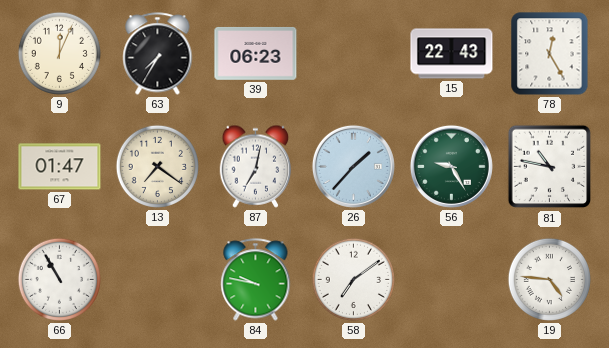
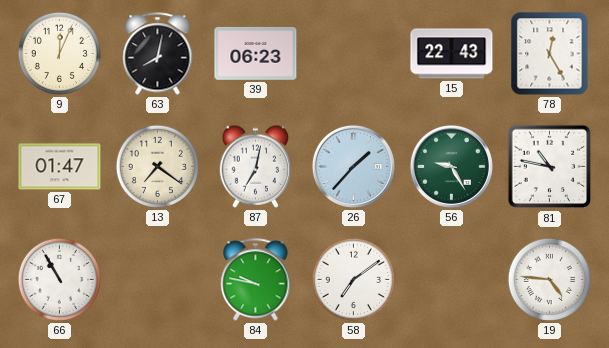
63: 7:35 -> 8:02
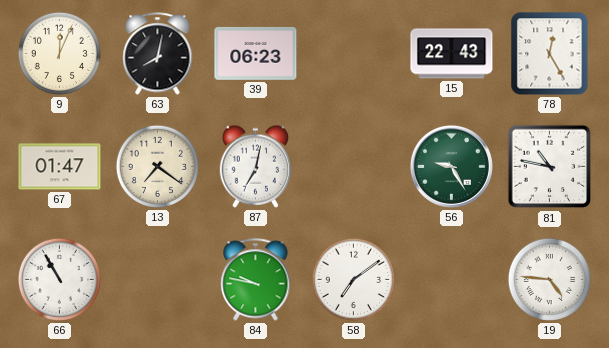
26: 1:37 -> none
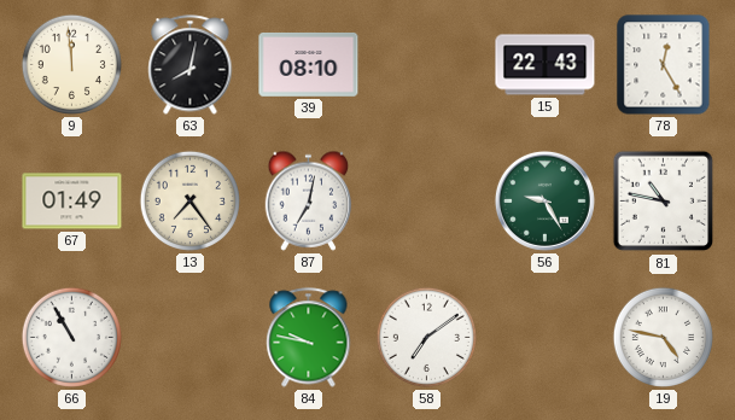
9: 12:04 -> 11:59
39: 06:23 -> 08:10
67: 01:47 -> 01:49
13: 7:21 -> 7:24
19: 4:46 -> 4:47
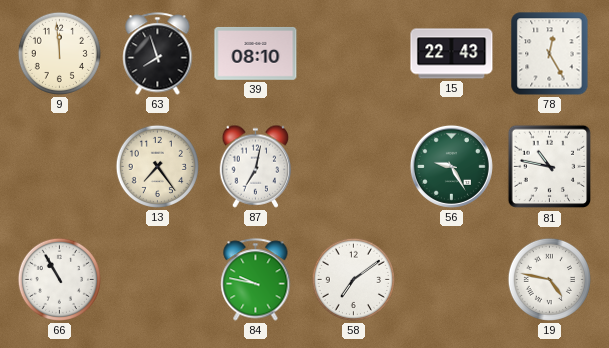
63: 8:02 -> 7:57
67: 01:49 -> none
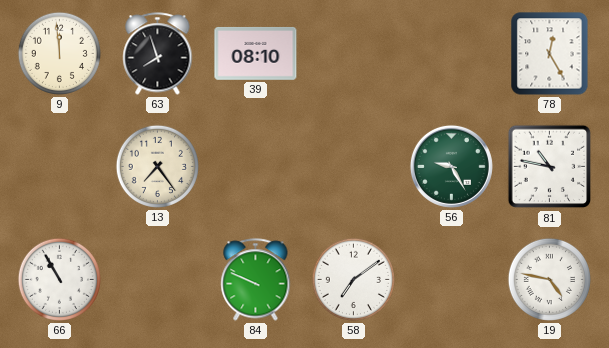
15: 22:43 -> none
87: 7:02 -> none
84: 9:47 -> 9:49
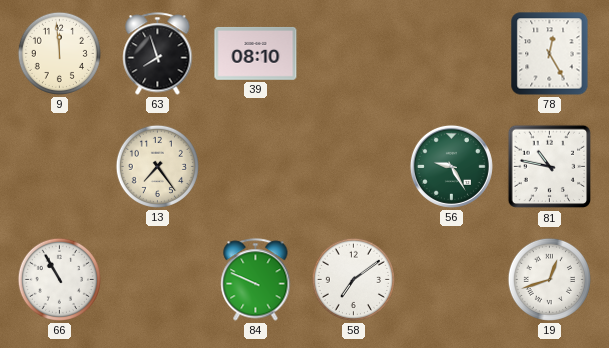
19: 4:47 -> 12:42
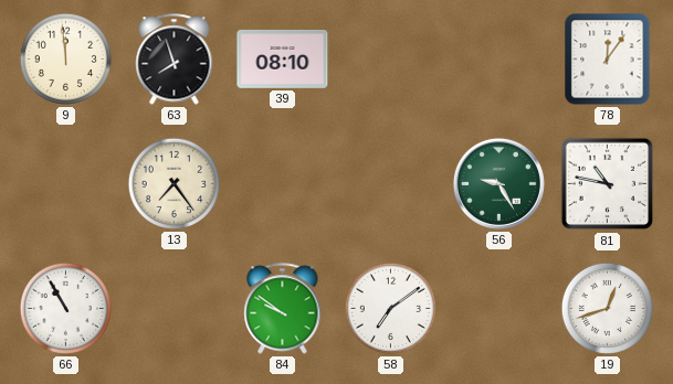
78: 12:25 -> 12:06
84: 9:49 -> 9:51
